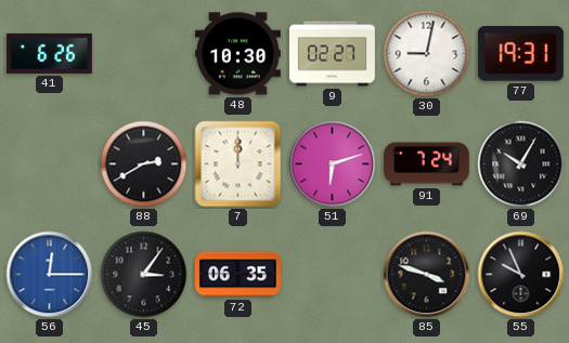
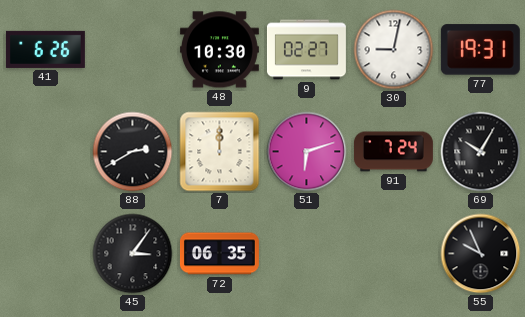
56: 12:15 -> none
85: 3:48 -> none
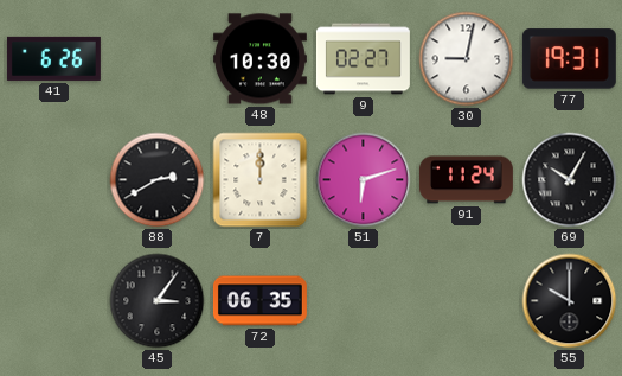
91: 7:24 -> 11:24
55: 9:56 -> 10:00
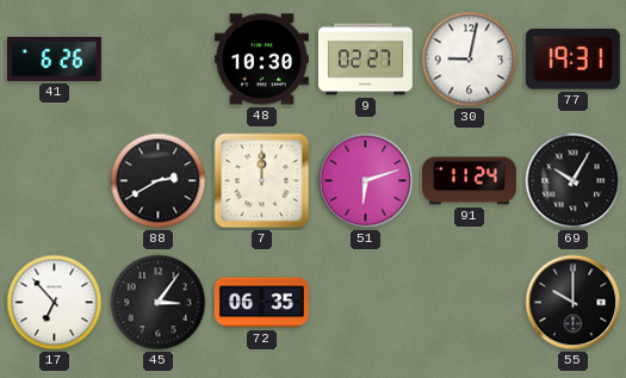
17: none -> 6:53
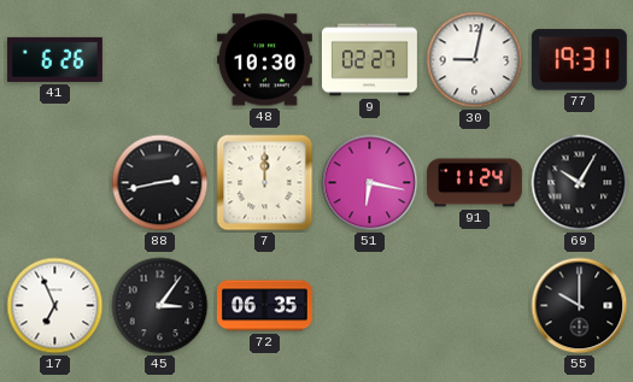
88: 2:40 -> 2:43
51: 6:12 -> 6:17
17: 6:53 -> 6:56
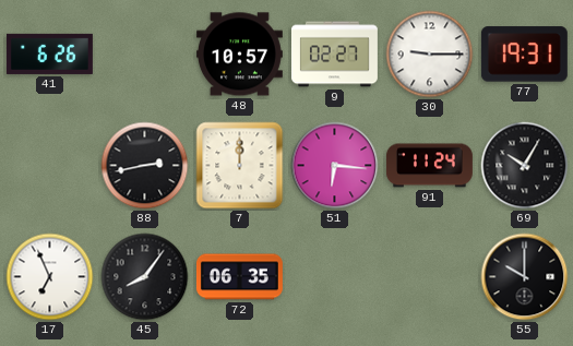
48: 10:30 -> 10:57
30: 9:02 -> 9:15
51: 6:17 -> 6:16
45: 3:06 -> 8:06
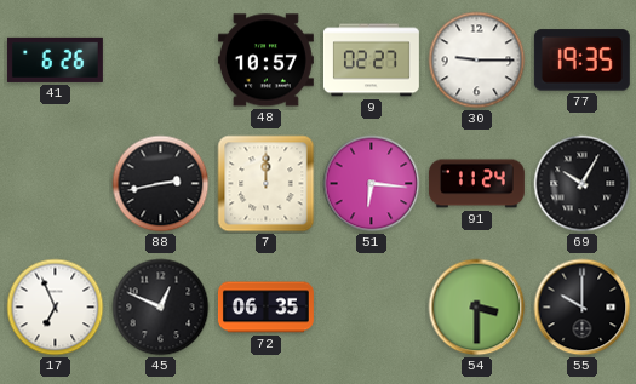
77: 19:31 -> 19:35
45: 8:06 -> 12:49
54: none -> 3:30
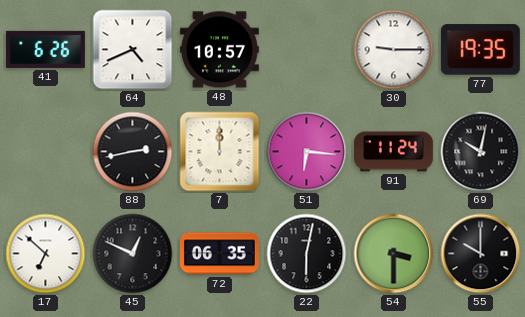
64: none -> 4:41
9: 02:27 -> none
69: 10:05 -> 10:02
17: 6:56 -> 6:52
22: none -> 6:02
